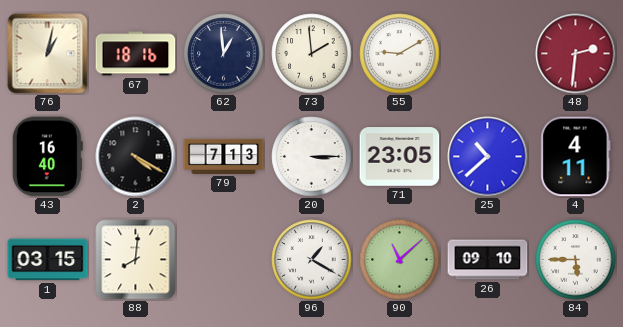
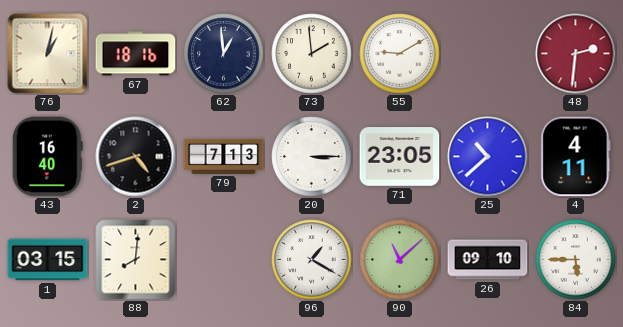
2: 4:20 -> 4:42
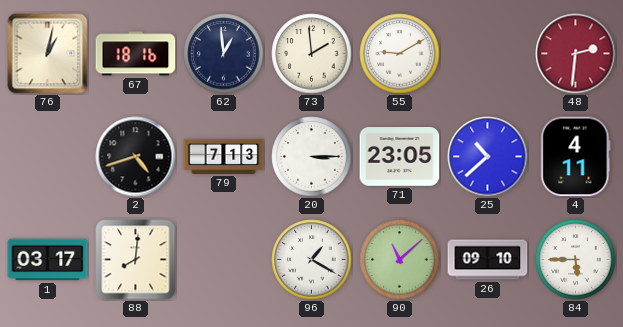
43: 16:40 -> none
1: 03:15 -> 03:17
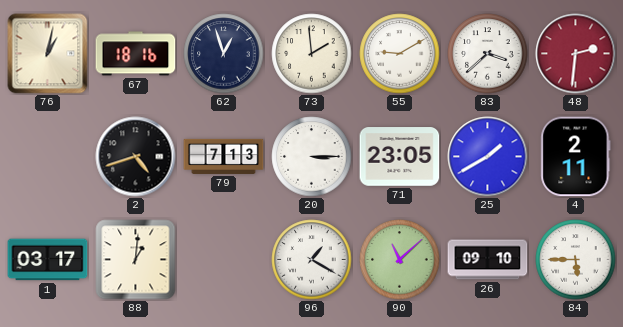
62: 12:59 -> 12:57
83: none -> 3:38
25: 10:38 -> 1:40
4: 4:11 -> 2:11
88: 8:01 -> 1:01
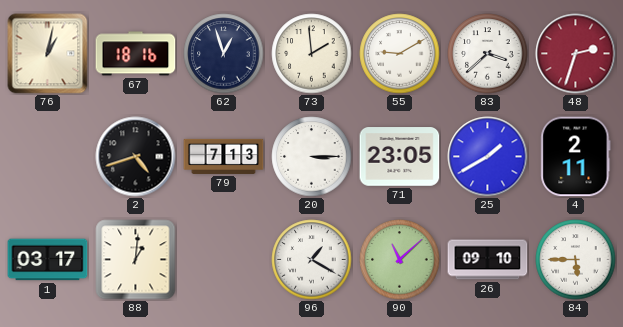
48: 2:31 -> 2:33
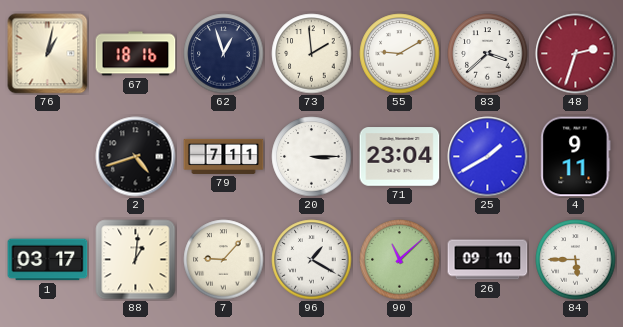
79: 7:13 -> 7:11
71: 23:05 -> 23:04
4: 2:11 -> 9:11
7: none -> 9:07
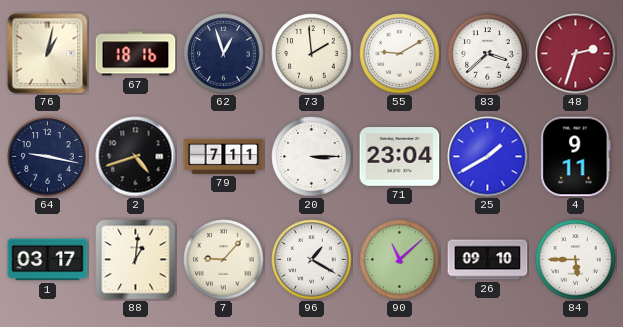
64: none -> 9:17
